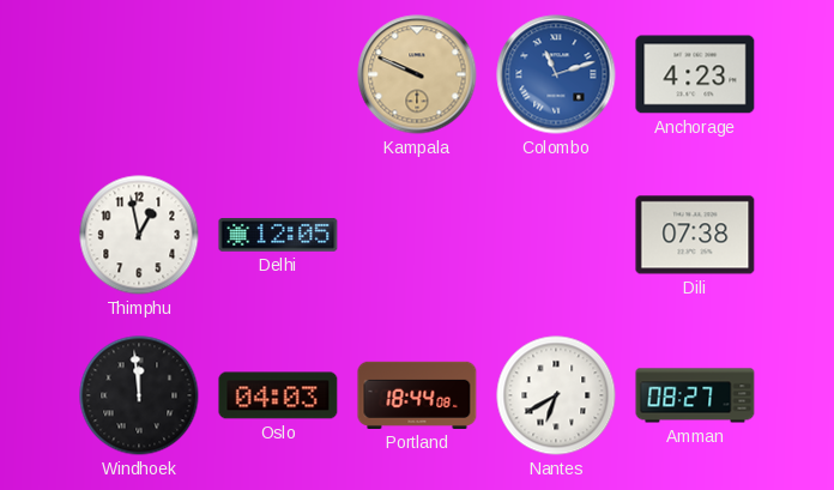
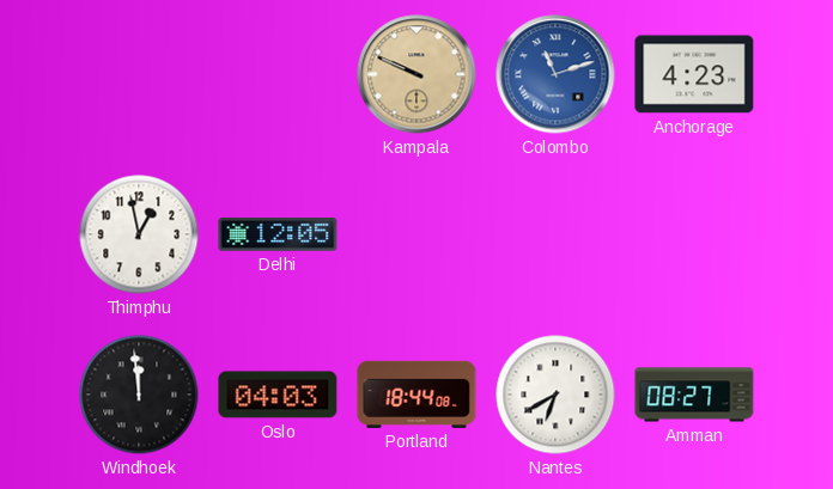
Dili: 07:38 -> none
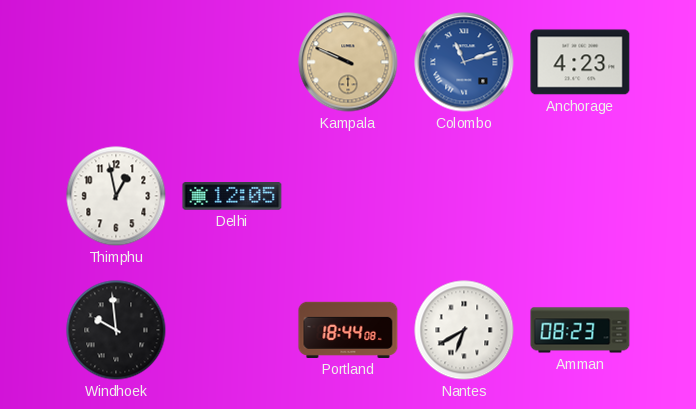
Windhoek: 11:59 -> 9:59
Oslo: 04:03 -> none
Amman: 08:27 -> 08:23
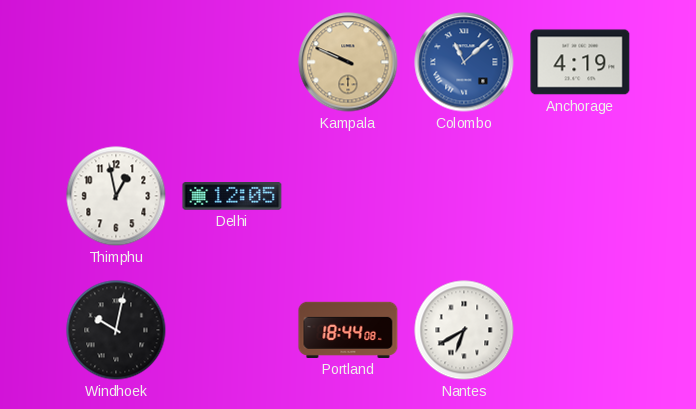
Colombo: 11:12 -> 11:08
Anchorage: 4:23 -> 4:19
Windhoek: 9:59 -> 10:02
Amman: 08:23 -> none
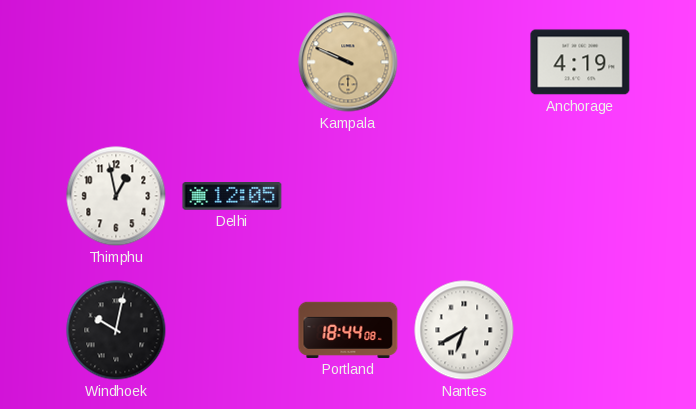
Colombo: 11:08 -> none
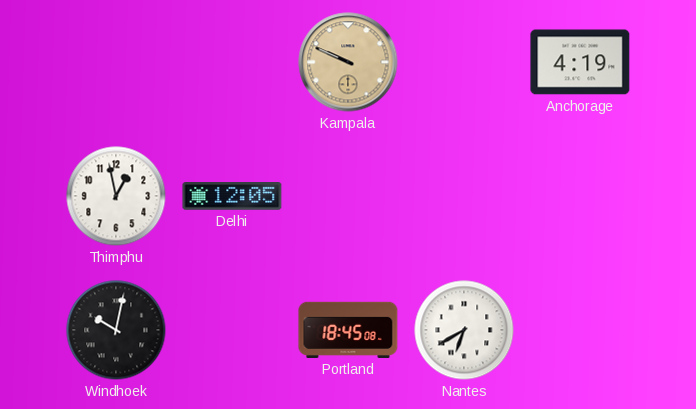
Portland: 18:44 -> 18:45
